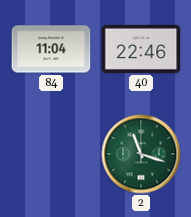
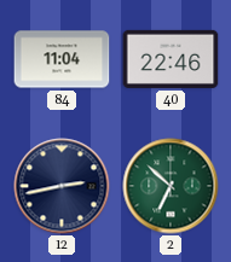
12: none -> 2:43
2: 11:18 -> 6:52
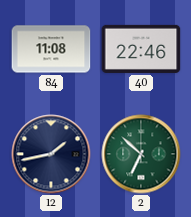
84: 11:04 -> 11:08
12: 2:43 -> 1:43
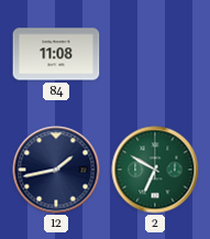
40: 22:46 -> none
2: 6:52 -> 6:50
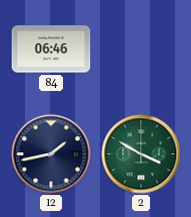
84: 11:08 -> 06:46
2: 6:50 -> 3:50
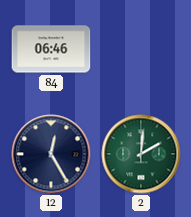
12: 1:43 -> 12:25
2: 3:50 -> 2:01
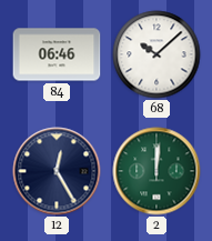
68: none -> 10:08
2: 2:01 -> 12:01
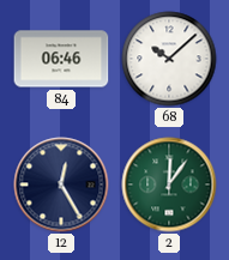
2: 12:01 -> 12:06
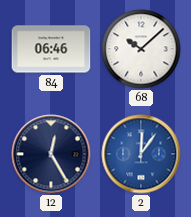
2 dial: green -> blue
